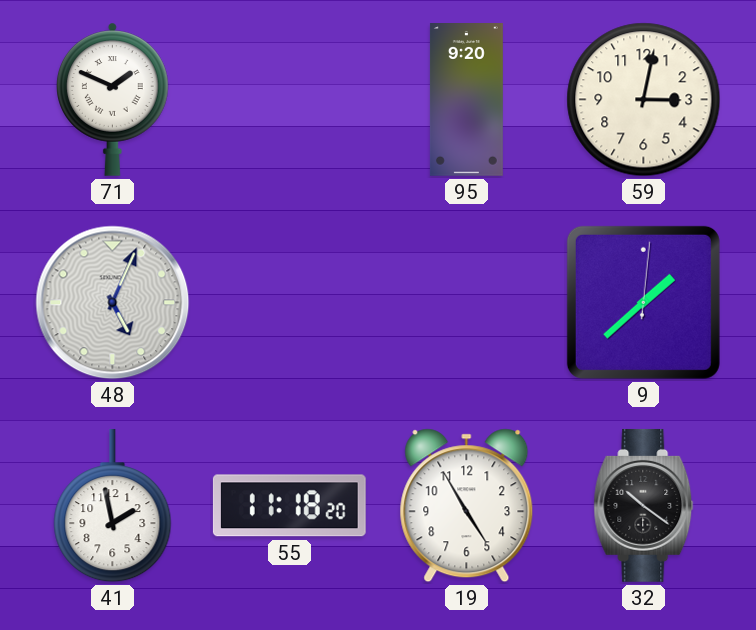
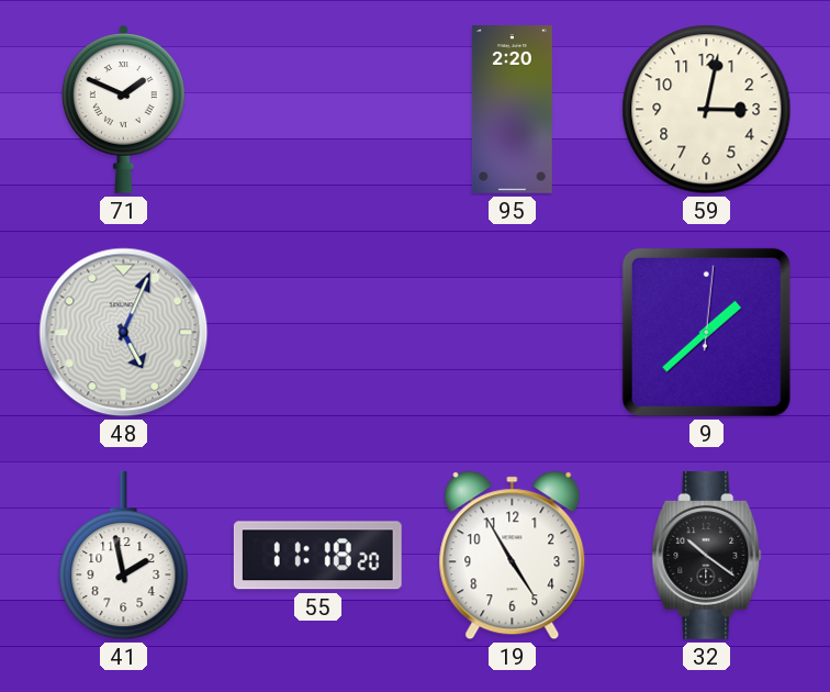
95: 9:20 -> 2:20
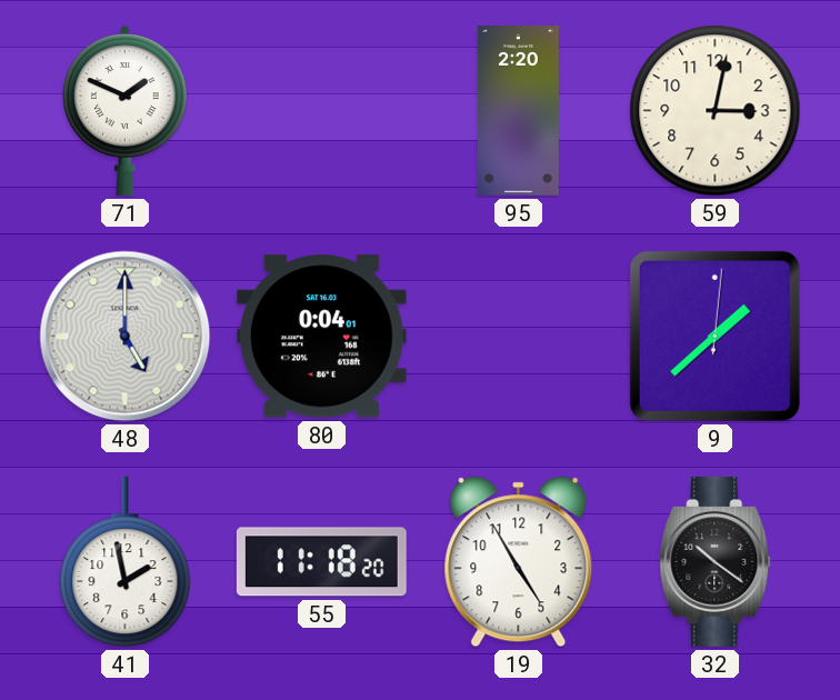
48: 5:04 -> 5:00
80: none -> 0:04
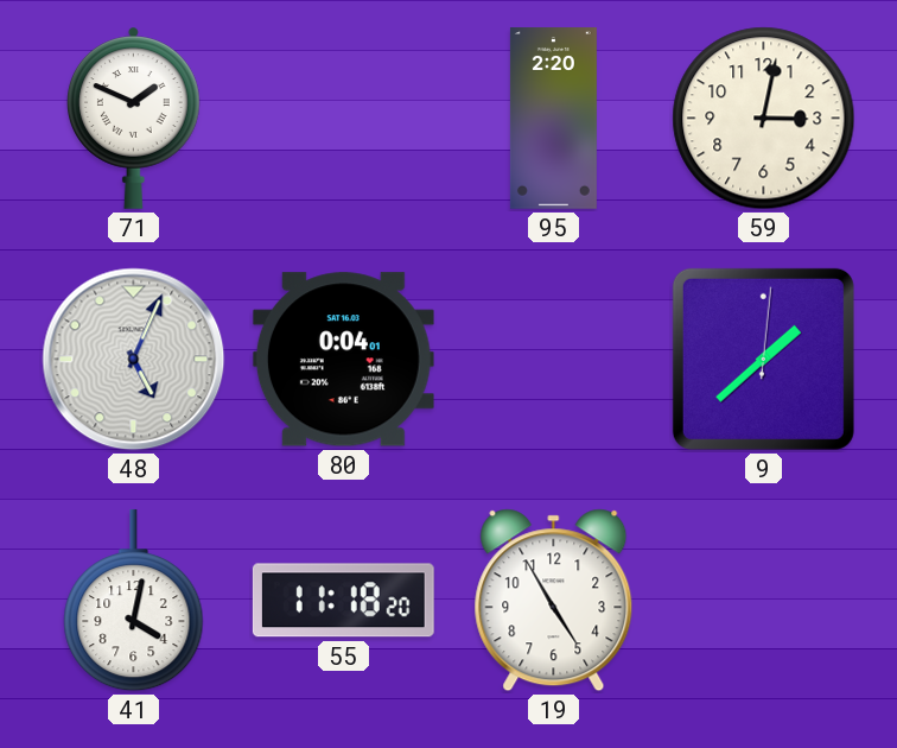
48: 5:00 -> 5:04
41: 1:58 -> 4:02
32: 10:21 -> none
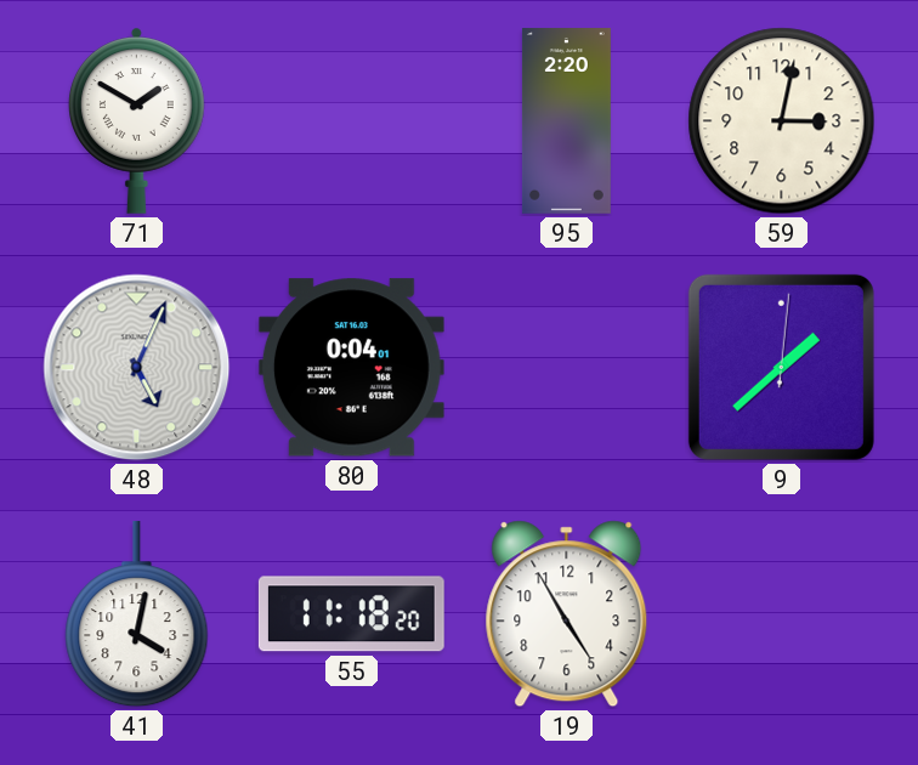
71: 1:49 -> 1:50
